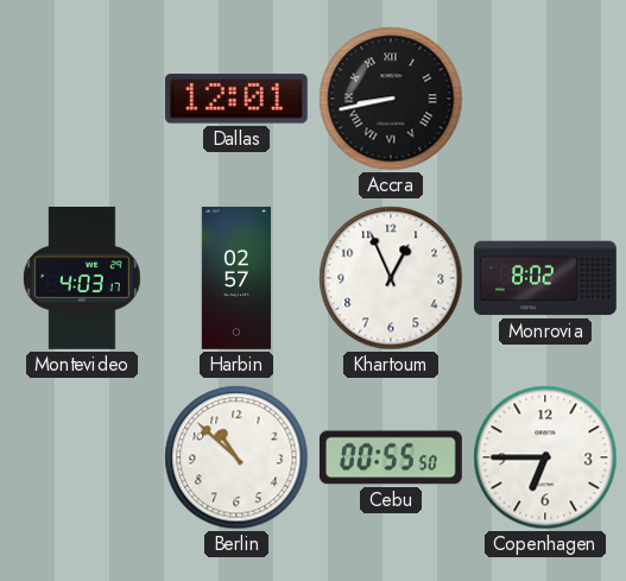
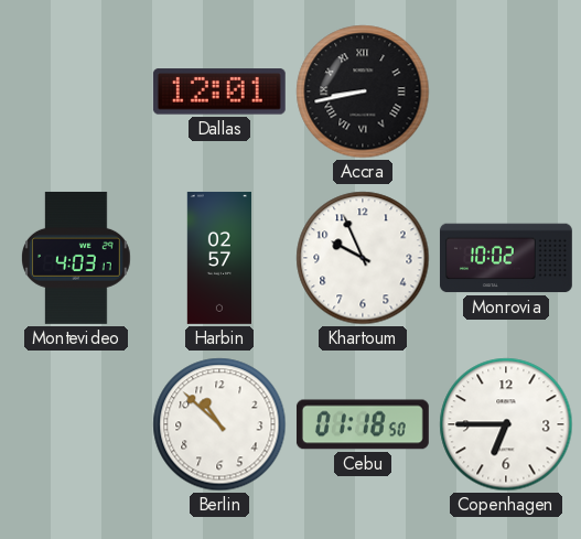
Khartoum: 12:56 -> 9:56
Monrovia: 8:02 -> 10:02
Cebu: 00:55 -> 01:18
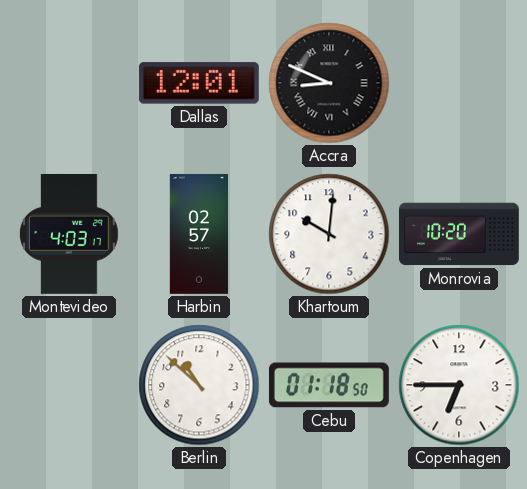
Accra: 8:43 -> 8:49
Khartoum: 9:56 -> 10:01
Monrovia: 10:02 -> 10:20
